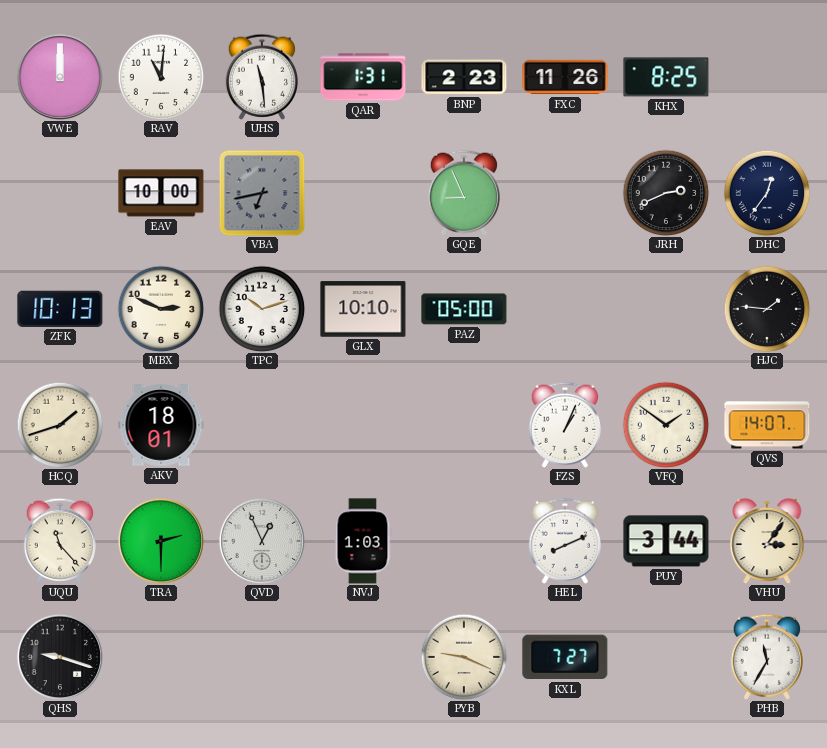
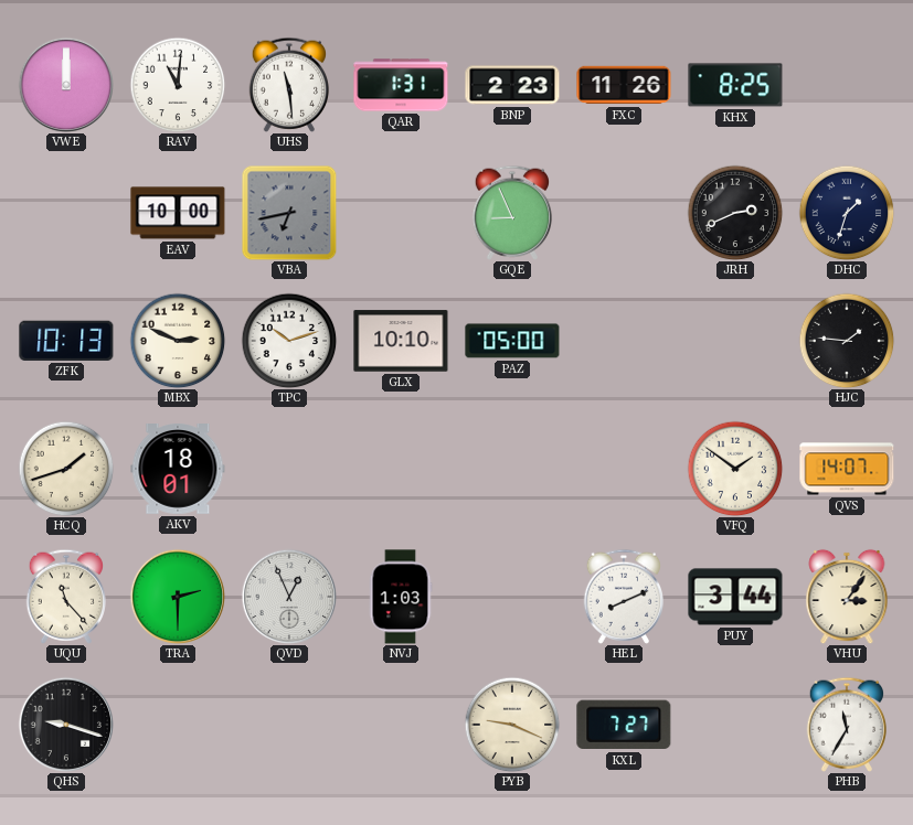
DHC: 12:36 -> 1:33
FZS: 1:04 -> none
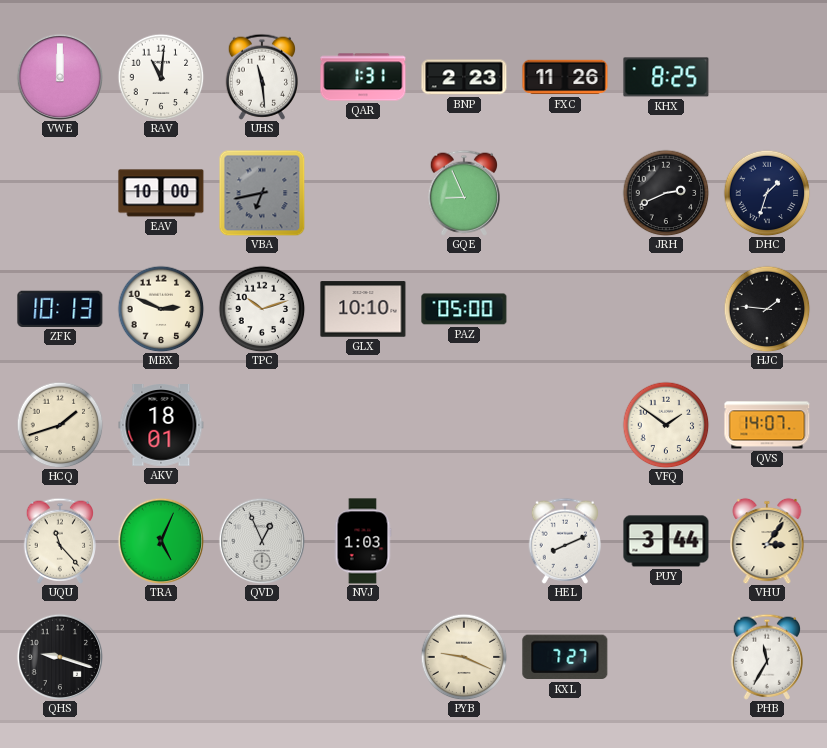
TRA: 2:30 -> 5:04
